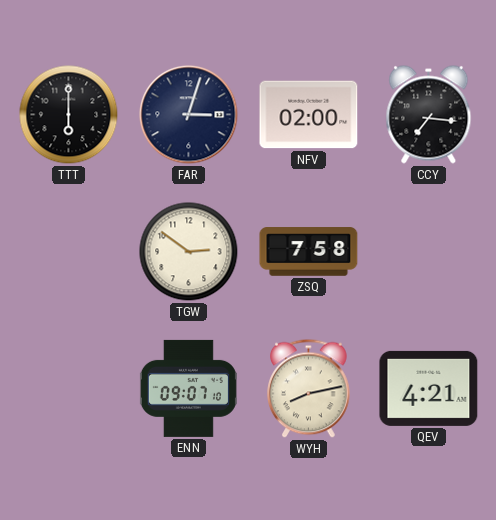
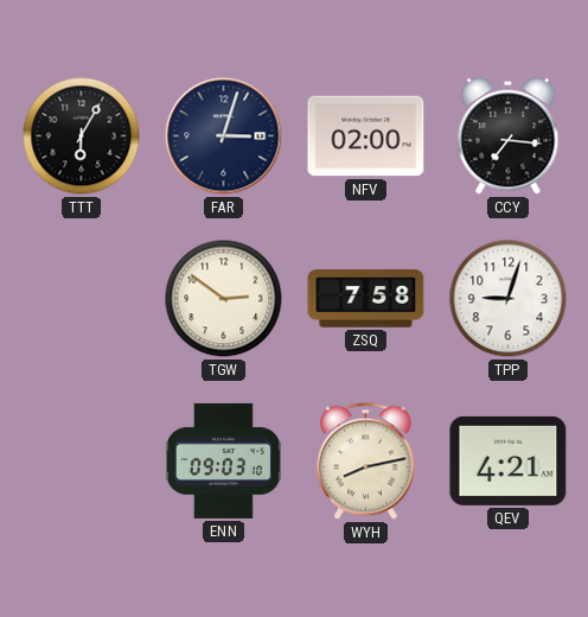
TTT: 6:00 -> 6:05
TPP: none -> 9:03
ENN: 09:07 -> 09:03
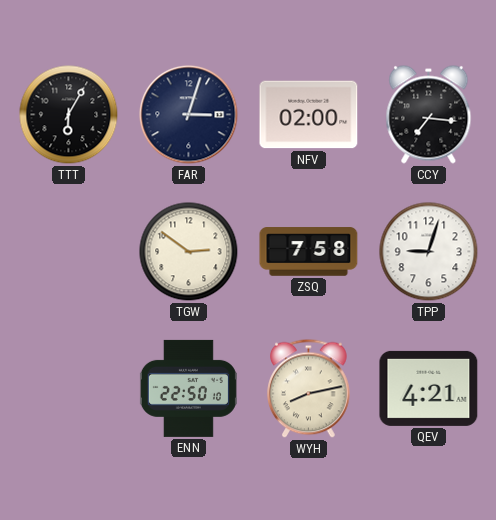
ENN: 09:03 -> 22:50
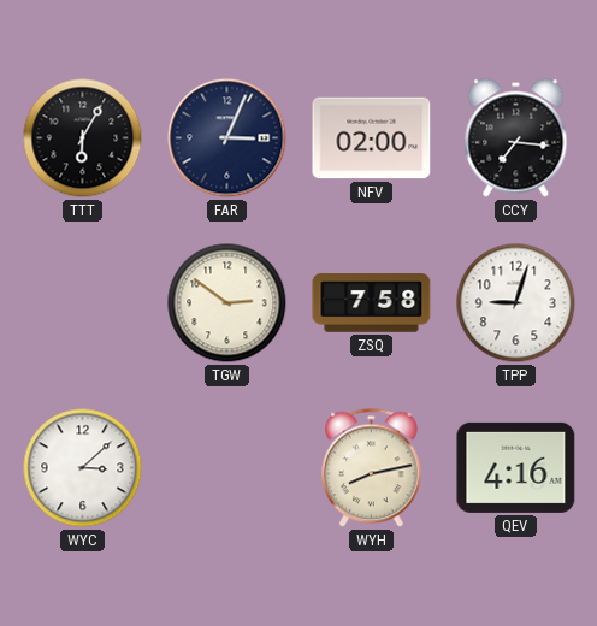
FAR: 3:03 -> 3:04
WYC: none -> 3:08
ENN: 22:50 -> none
QEV: 4:21 -> 4:16
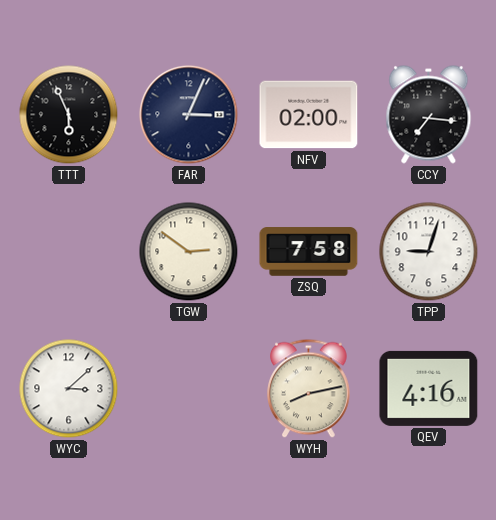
TTT: 6:05 -> 5:56
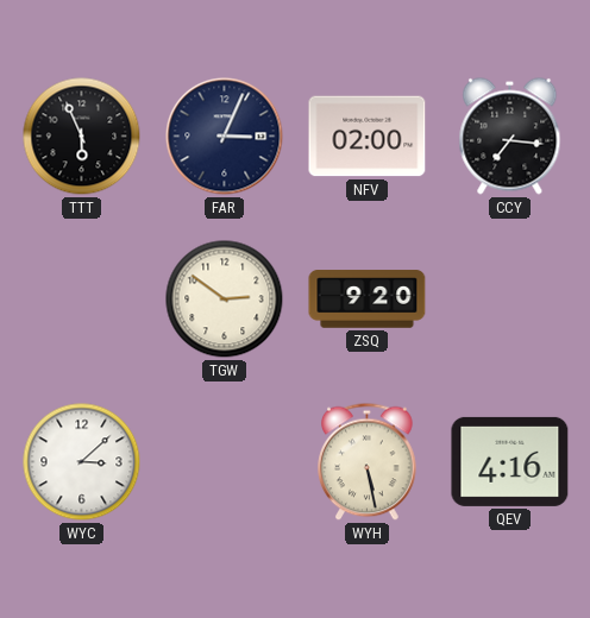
ZSQ: 7:58 -> 9:20
TPP: 9:03 -> none
WYH: 8:13 -> 5:28
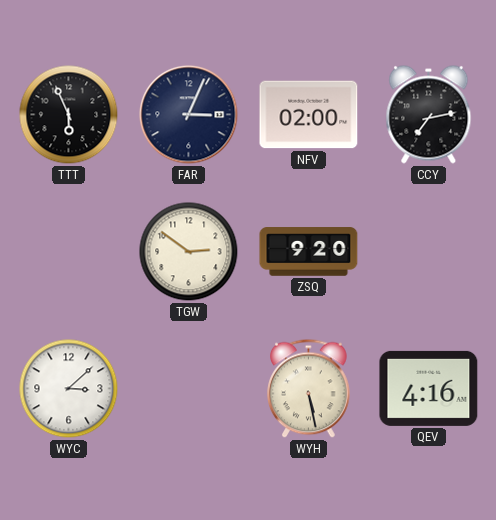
CCY: 7:16 -> 7:13
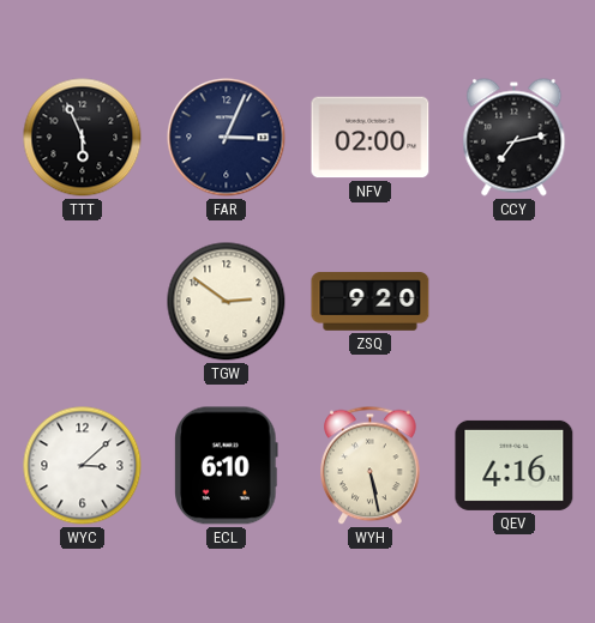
ECL: none -> 6:10
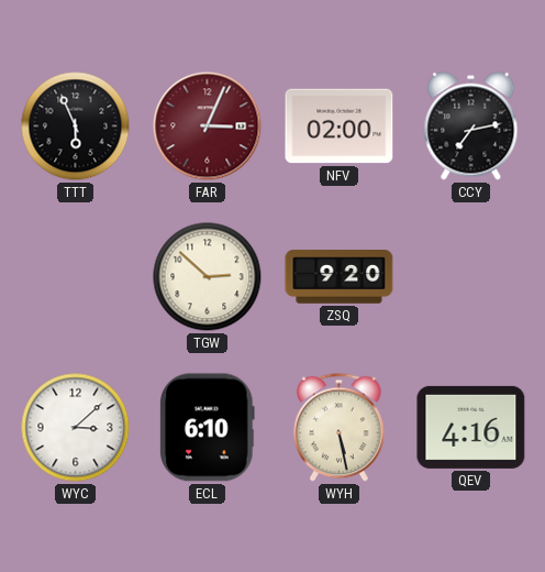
FAR dial: navy -> burgundy
TGW: 2:51 -> 2:52
